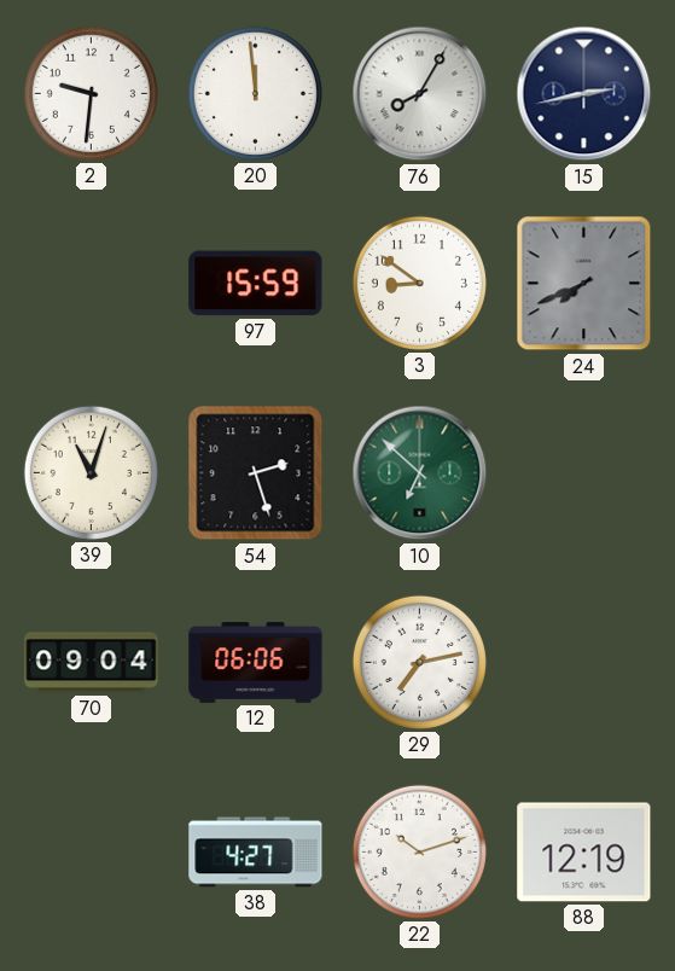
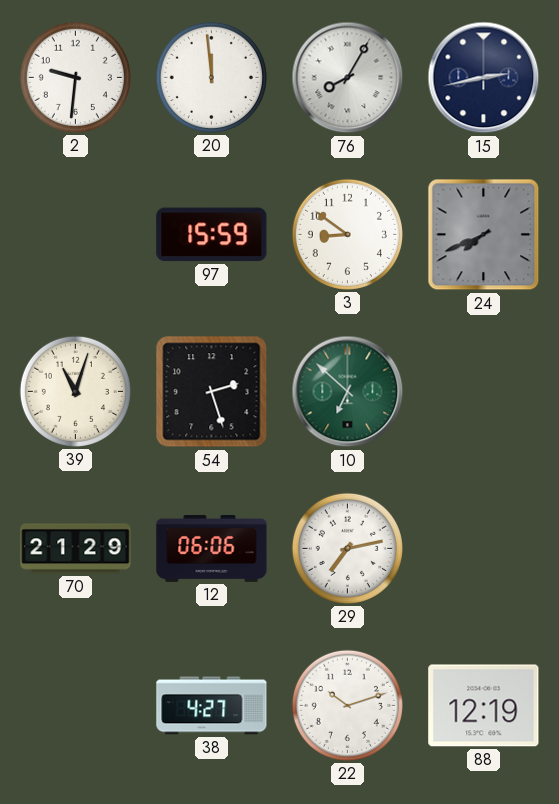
70: 09:04 -> 21:29
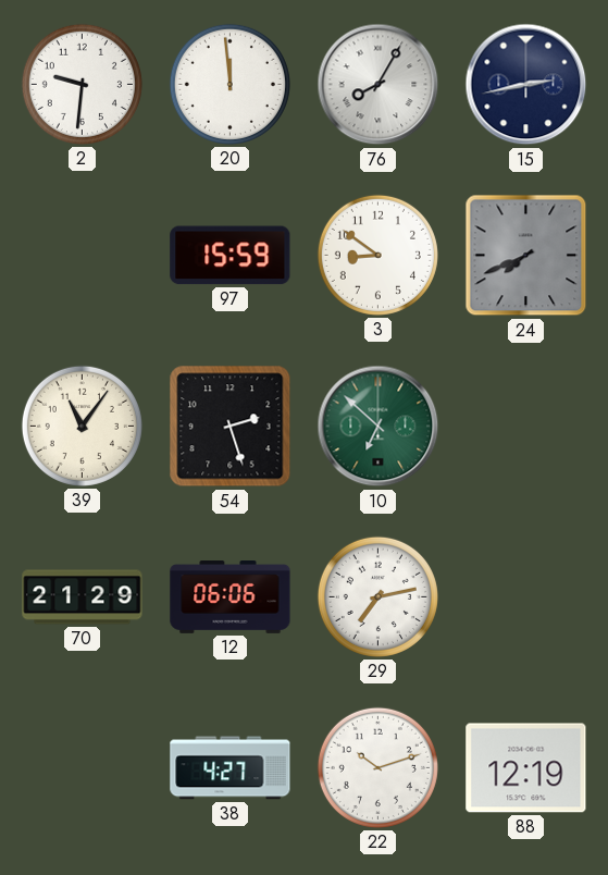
39: 11:03 -> 11:06
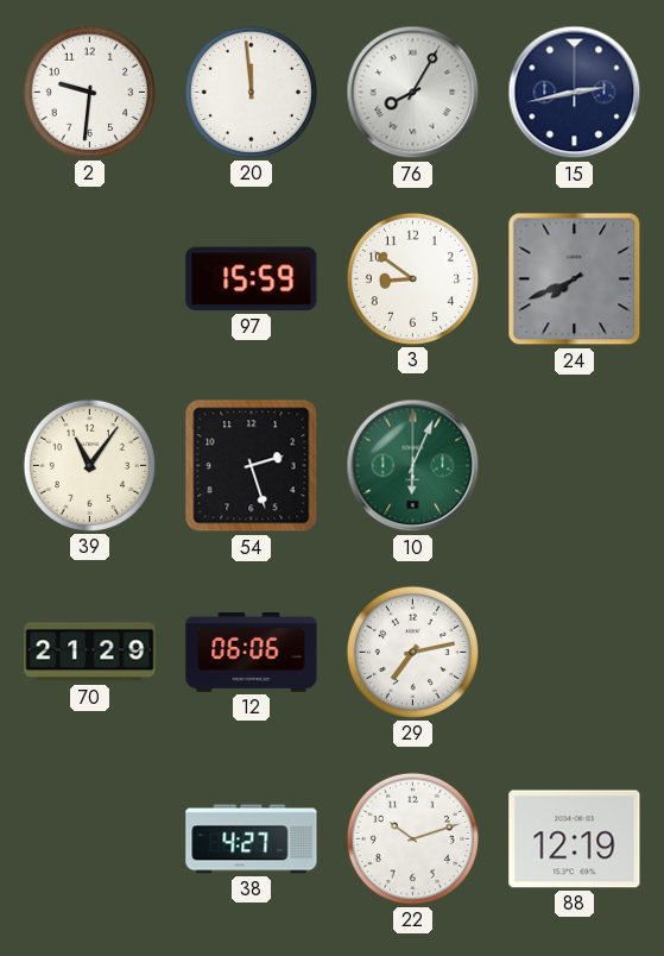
10: 6:52 -> 6:04
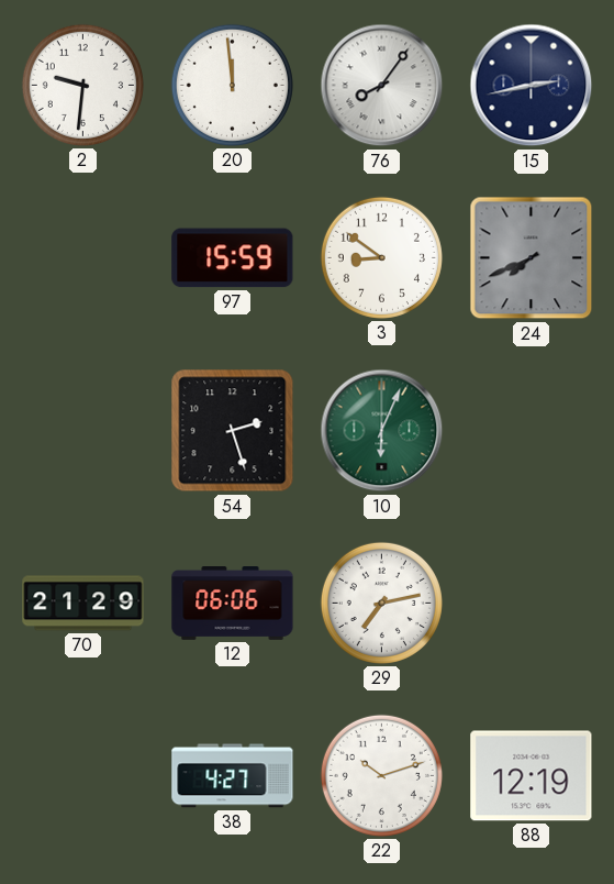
76: 8:05 -> 8:06
39: 11:06 -> none
